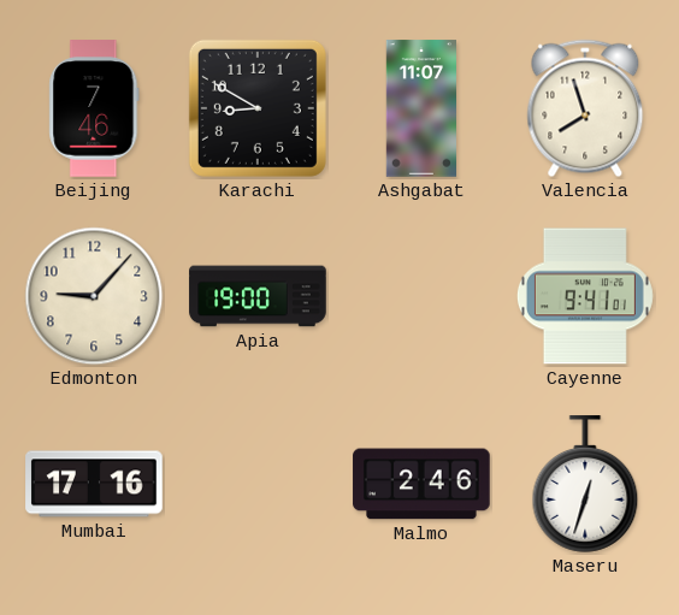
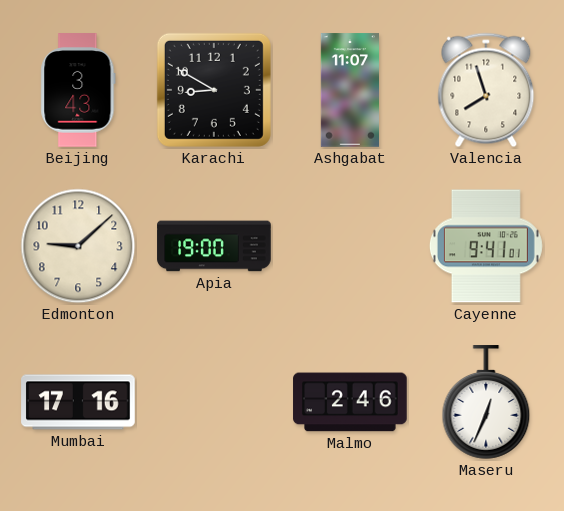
Beijing: 7:46 -> 3:43
Edmonton: 9:07 -> 9:08
Maseru: 12:33 -> 12:34
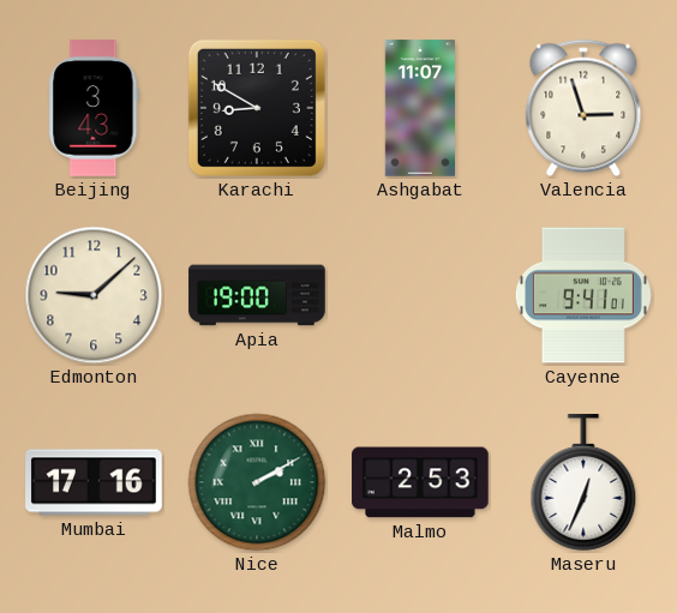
Valencia: 7:57 -> 2:57
Nice: none -> 2:10
Malmo: 2:46 -> 2:53
